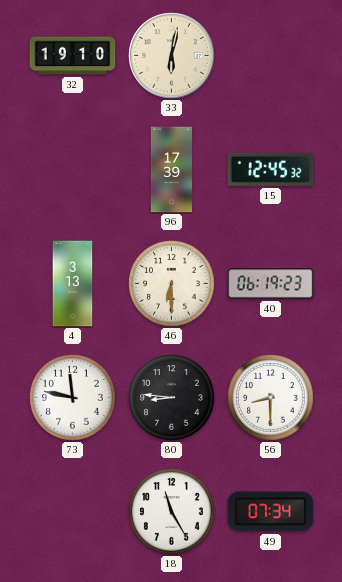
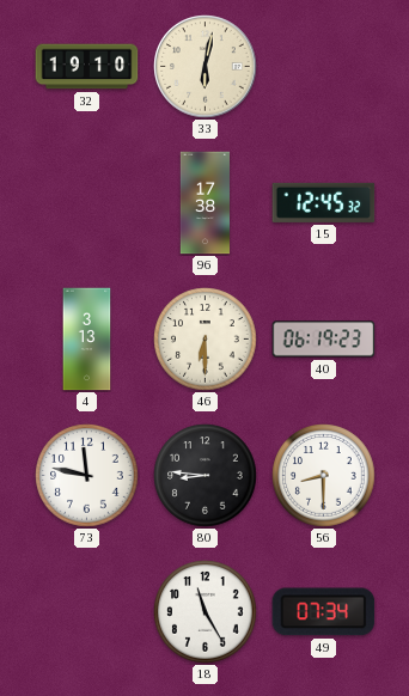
96: 17:39 -> 17:38
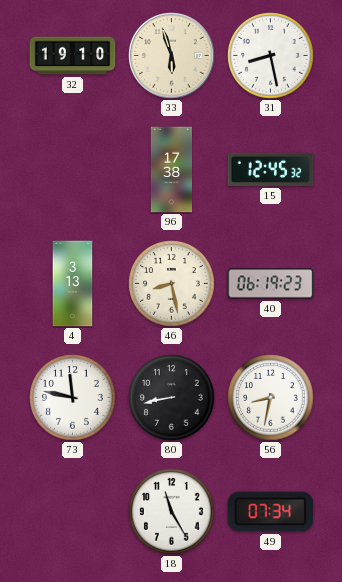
33: 6:02 -> 5:57
31: none -> 8:28
46: 6:30 -> 8:28
80: 8:46 -> 8:43
56: 8:30 -> 8:32
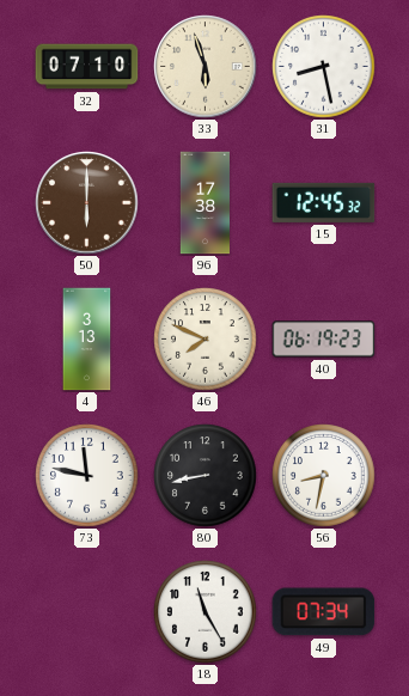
32: 19:10 -> 07:10
50: none -> 6:00
46: 8:28 -> 7:49
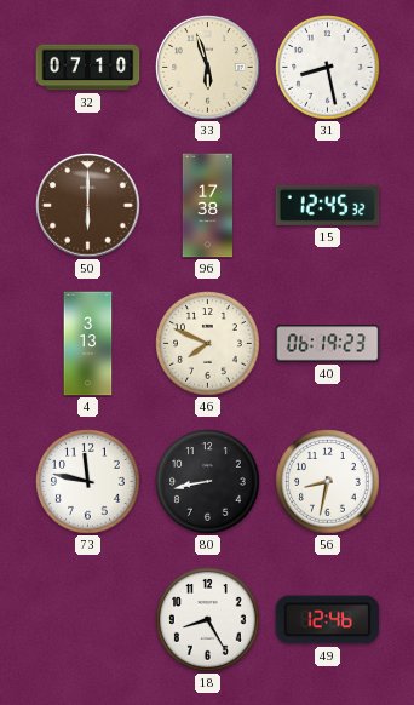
18: 11:25 -> 8:25
49: 07:34 -> 12:46
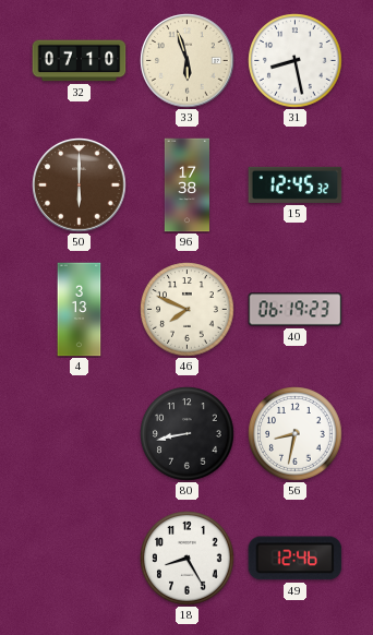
73: 11:47 -> none
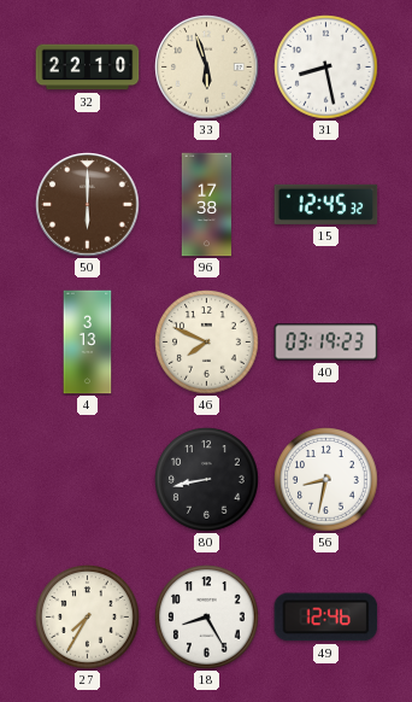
32: 07:10 -> 22:10
40: 06:19 -> 03:19
27: none -> 7:35
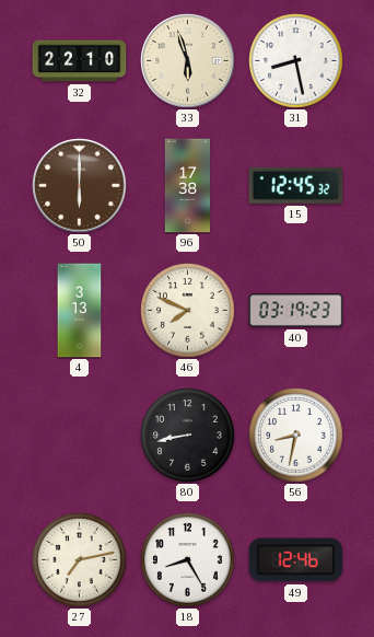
27: 7:35 -> 7:13
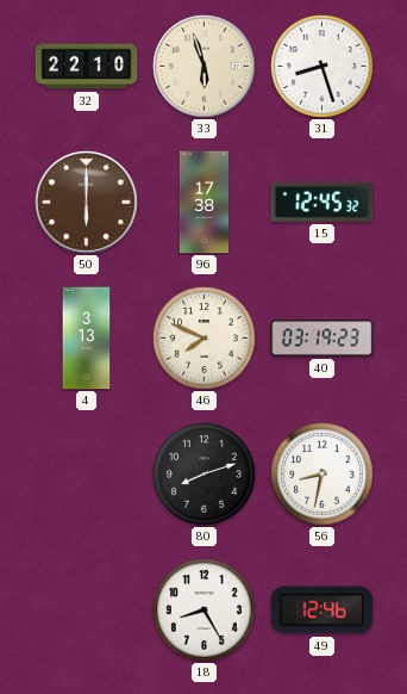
31: 8:28 -> 8:27
80: 8:43 -> 8:12
27: 7:13 -> none
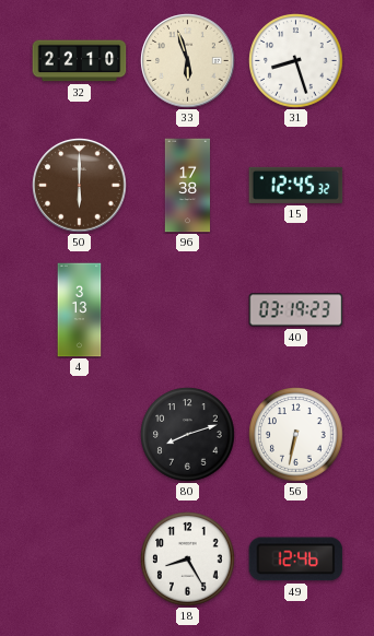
46: 7:49 -> none
56: 8:32 -> 6:32
